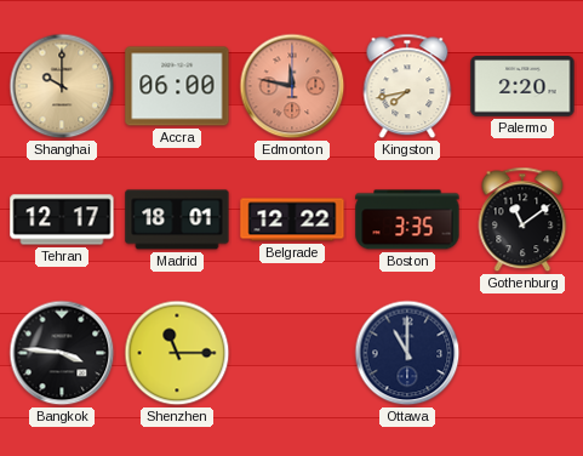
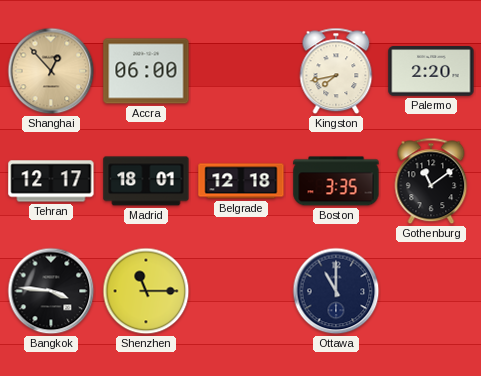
Shanghai: 10:00 -> 12:53
Edmonton: 11:47 -> none
Belgrade: 12:22 -> 12:18
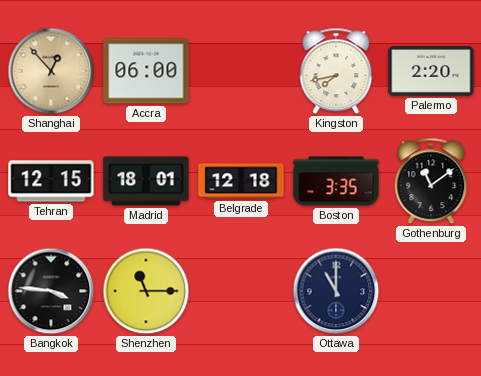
Tehran: 12:17 -> 12:15
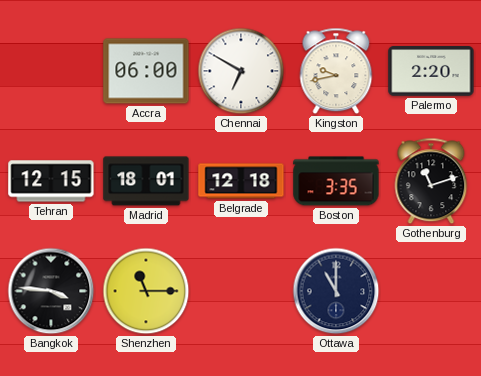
Shanghai: 12:53 -> none
Chennai: none -> 6:50
Kingston: 7:43 -> 9:43
Gothenburg: 11:09 -> 11:12
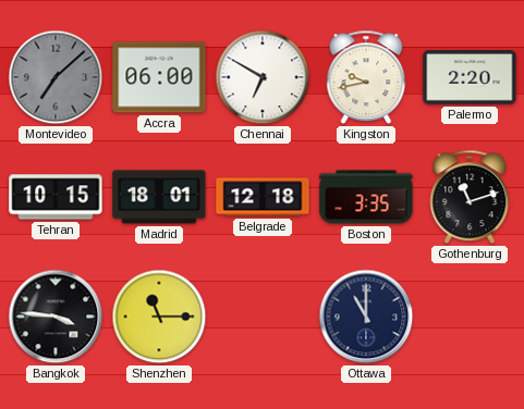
Montevideo: none -> 7:08
Tehran: 12:15 -> 10:15
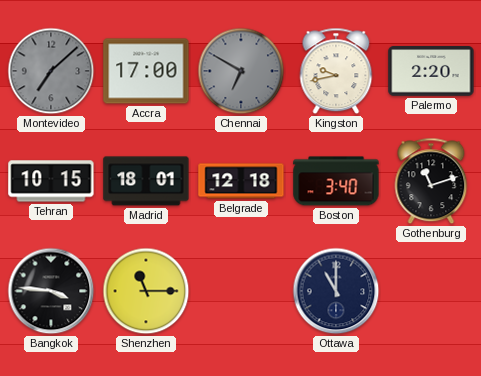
Accra: 06:00 -> 17:00
Chennai dial: white -> grey
Boston: 3:35 -> 3:40
